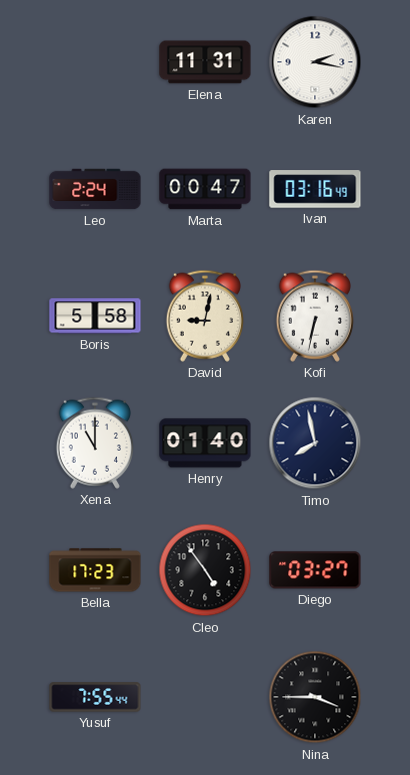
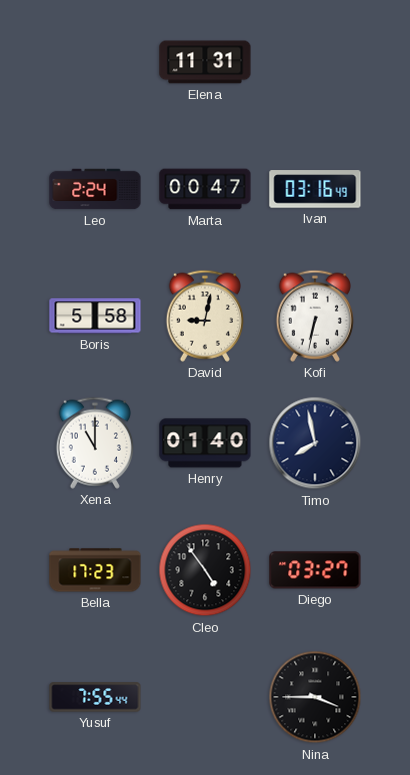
Karen: 2:17 -> none
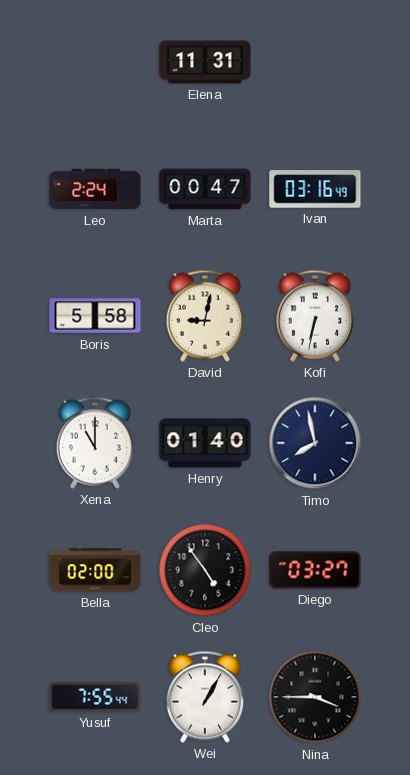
Bella: 17:23 -> 02:00
Wei: none -> 1:05
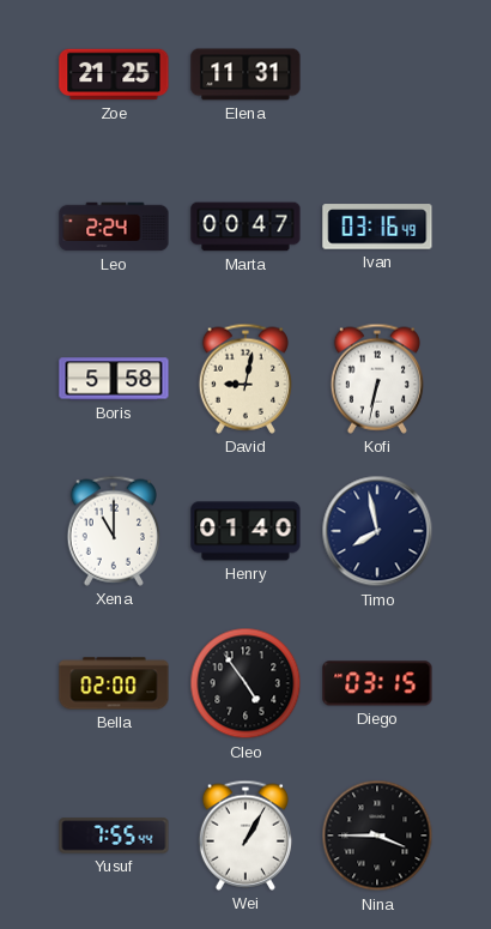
Zoe: none -> 21:25
Diego: 03:27 -> 03:15
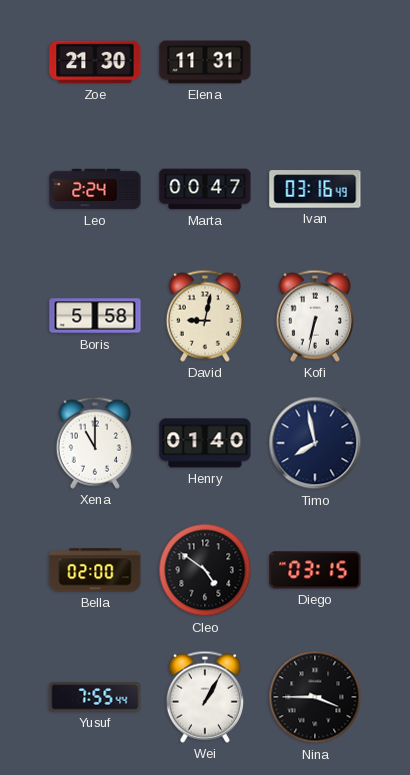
Zoe: 21:25 -> 21:30
Cleo: 4:54 -> 4:51
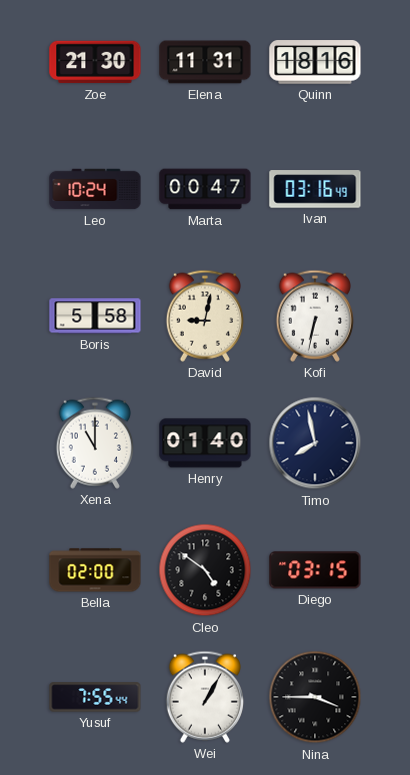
Quinn: none -> 18:16
Leo: 2:24 -> 10:24
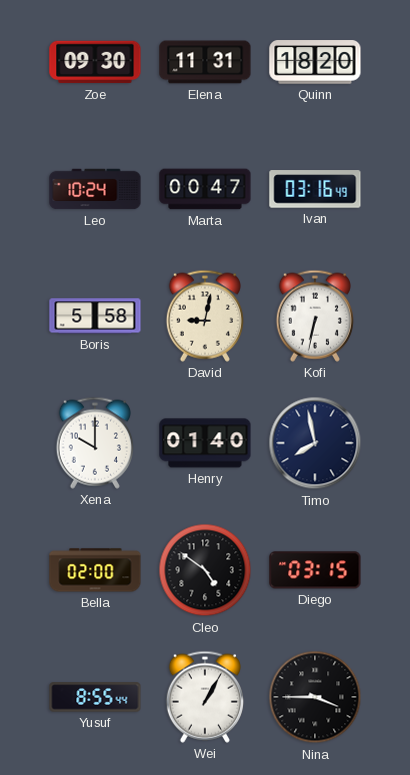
Zoe: 21:30 -> 09:30
Quinn: 18:16 -> 18:20
Xena: 11:00 -> 10:00
Yusuf: 7:55 -> 8:55
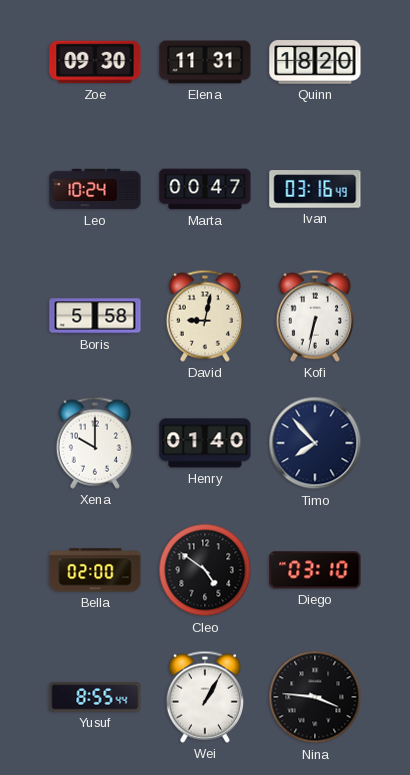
Timo: 7:58 -> 7:53
Diego: 03:15 -> 03:10
Nina: 3:45 -> 3:46
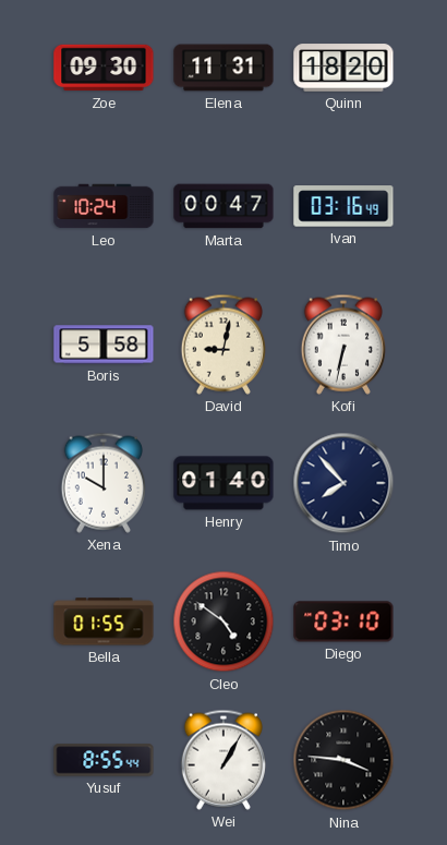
Bella: 02:00 -> 01:55
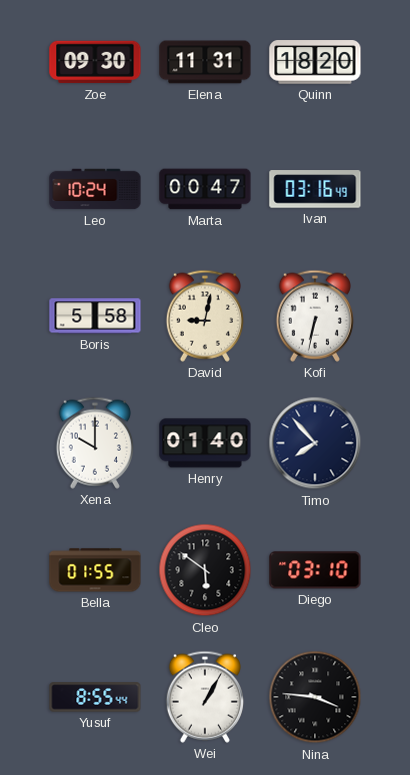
Cleo: 4:51 -> 5:51
